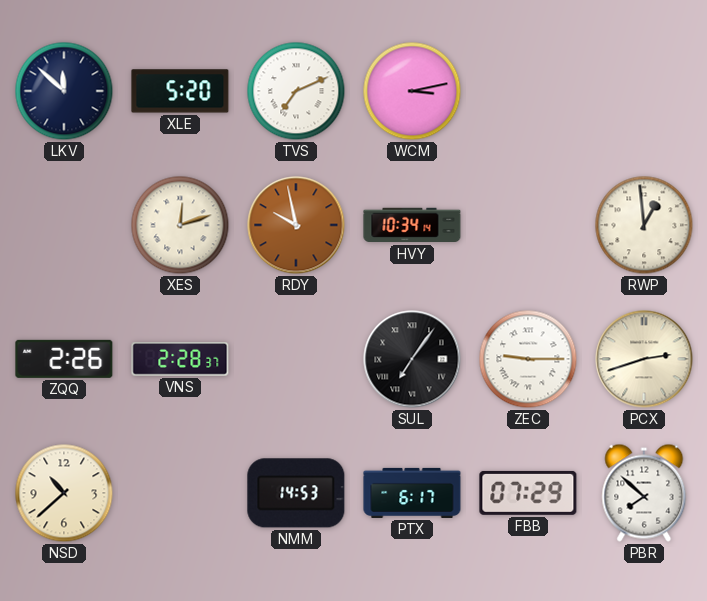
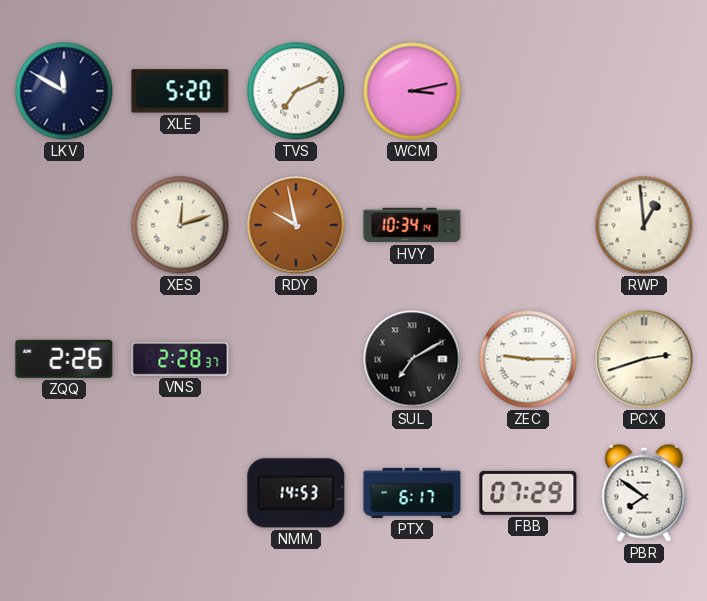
LKV: 11:52 -> 11:50
SUL: 7:06 -> 7:10
NSD: 10:38 -> none
PBR: 7:52 -> 7:51
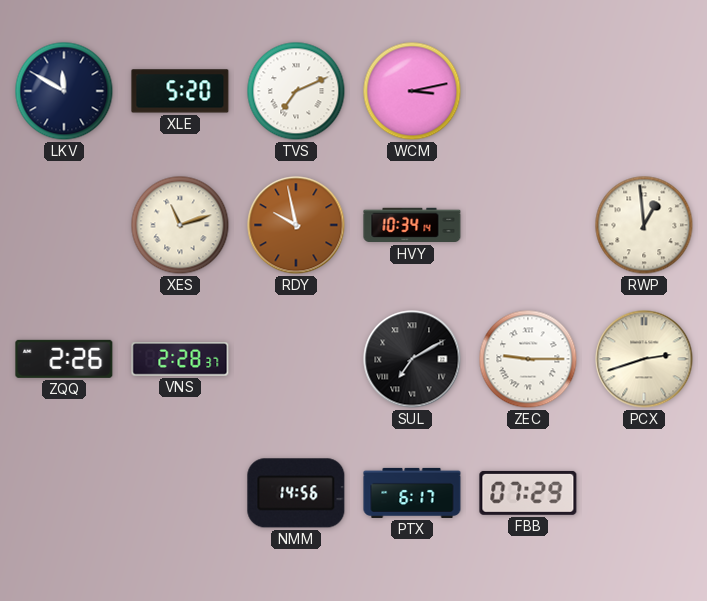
XES: 12:12 -> 11:12
NMM: 14:53 -> 14:56
PBR: 7:51 -> none
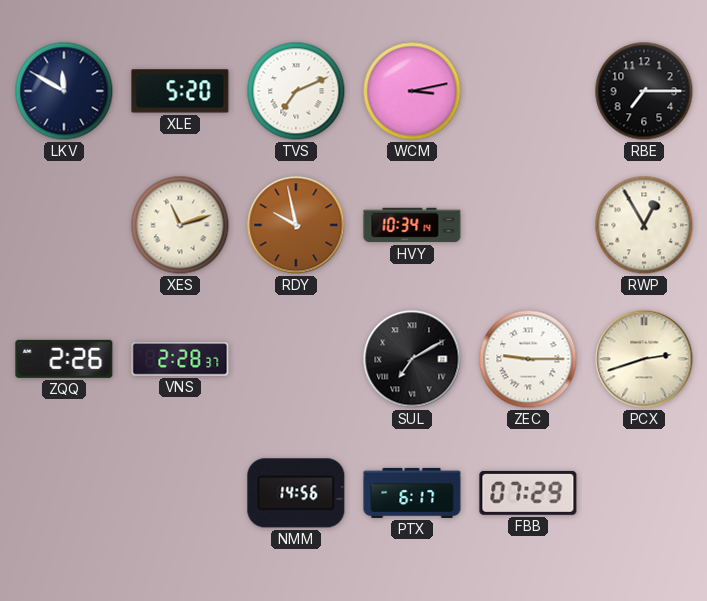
RBE: none -> 7:15
RWP: 12:59 -> 12:55
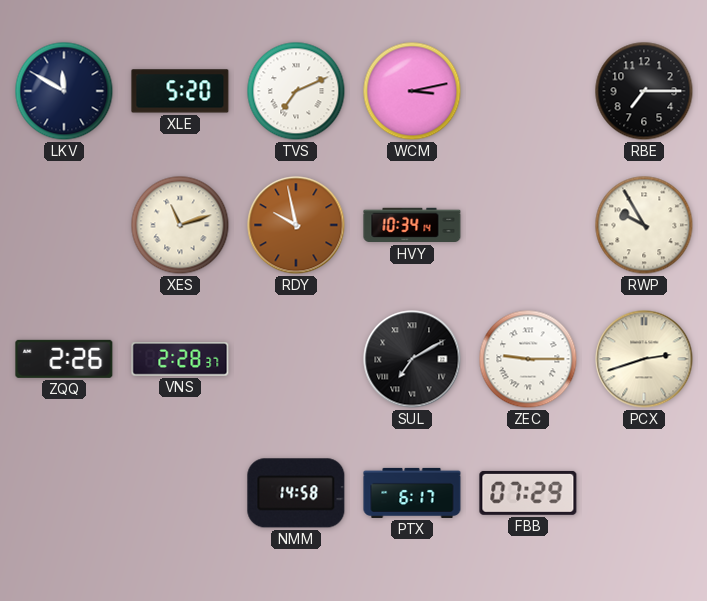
RWP: 12:55 -> 9:55
NMM: 14:56 -> 14:58
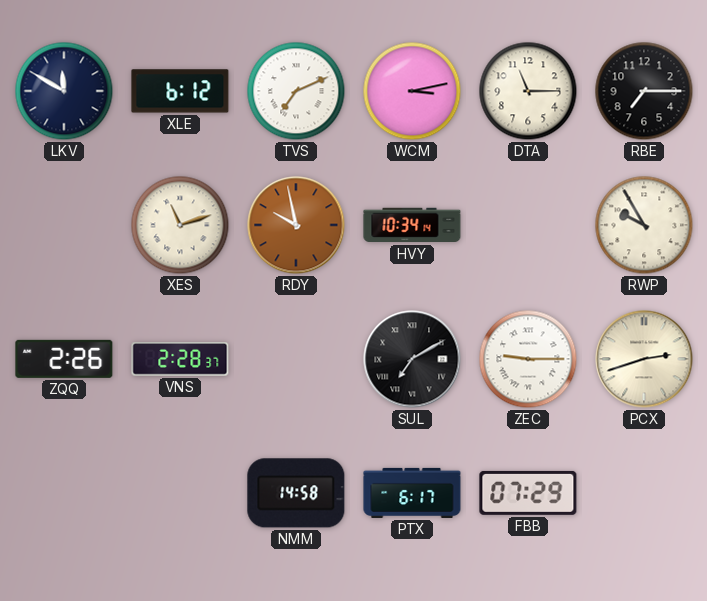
XLE: 5:20 -> 6:12
DTA: none -> 11:15
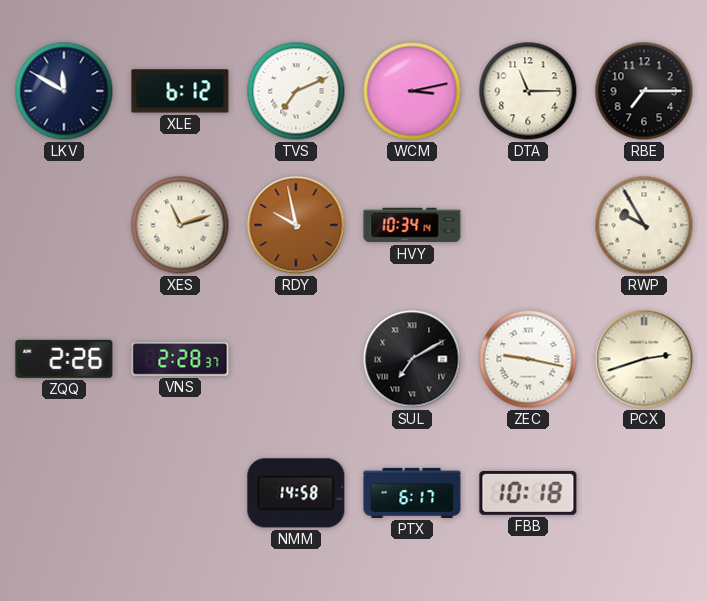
ZEC: 9:15 -> 9:17
FBB: 07:29 -> 10:18
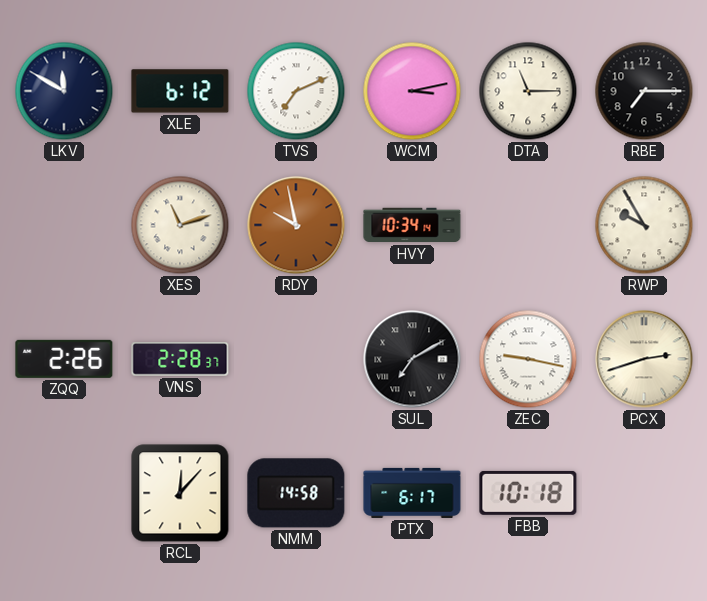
RCL: none -> 12:07
